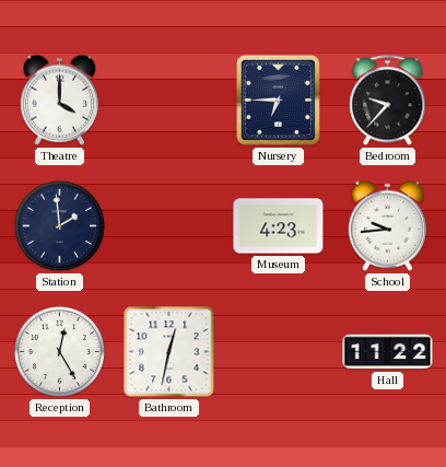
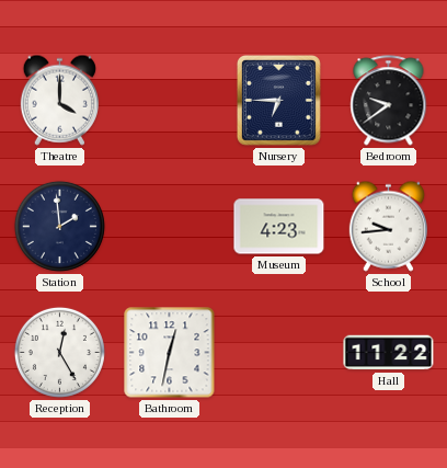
Bedroom: 9:37 -> 9:39
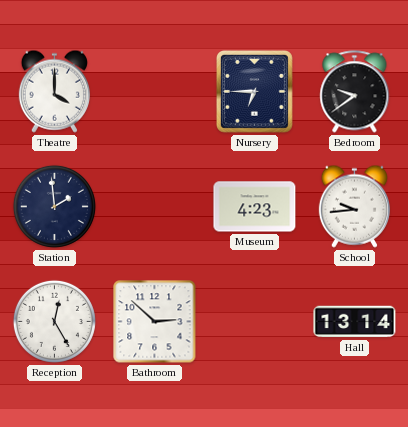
Bathroom: 12:32 -> 2:52
Hall: 11:22 -> 13:14
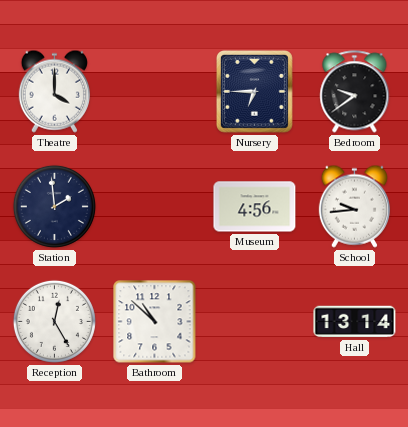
Museum: 4:23 -> 4:56
Bathroom: 2:52 -> 10:52
